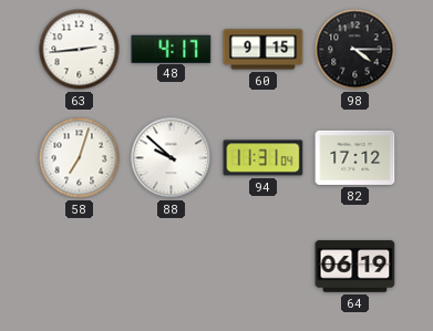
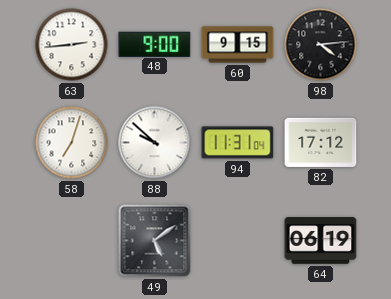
48: 4:17 -> 9:00
98: 4:15 -> 4:14
49: none -> 5:09
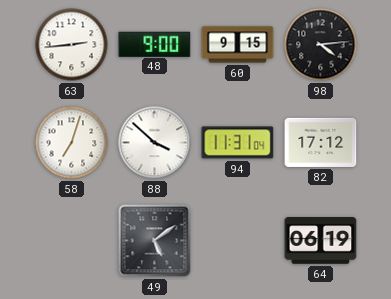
88: 9:52 -> 3:52
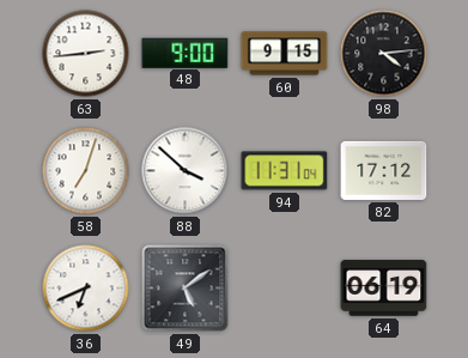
36: none -> 6:41
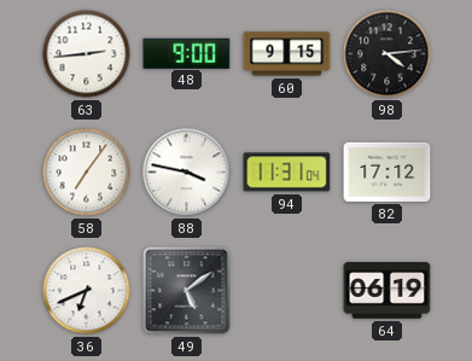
58: 7:03 -> 7:06
88: 3:52 -> 3:47
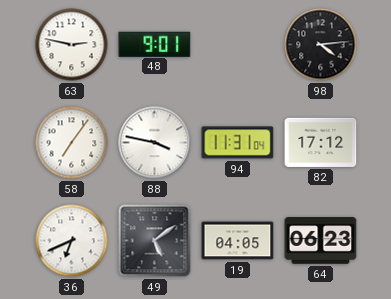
63: 2:44 -> 2:47
48: 9:00 -> 9:01
60: 9:15 -> none
19: none -> 04:05
64: 06:19 -> 06:23
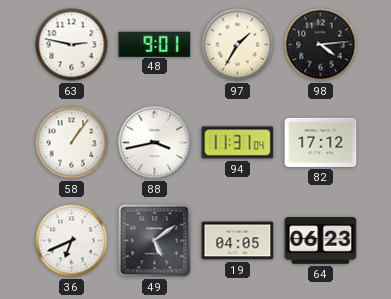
97: none -> 1:35
58: 7:06 -> 1:06
88: 3:47 -> 3:43
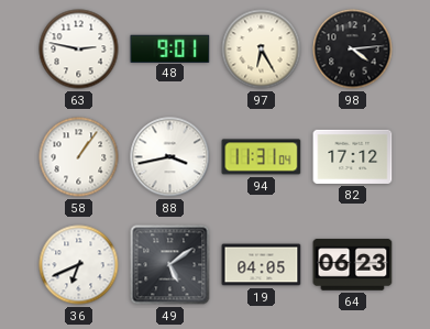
97: 1:35 -> 6:25
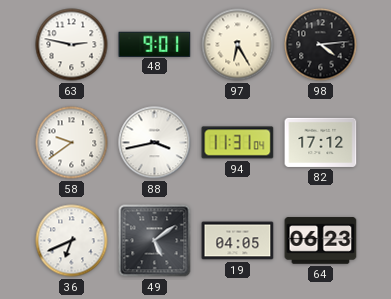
58: 1:06 -> 9:39
